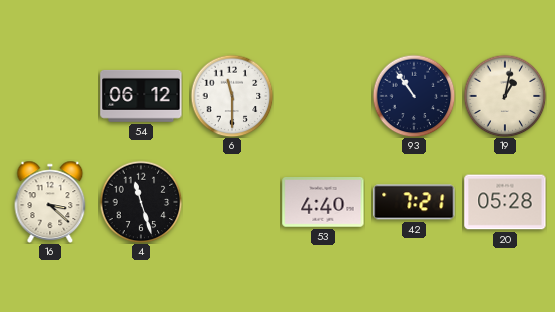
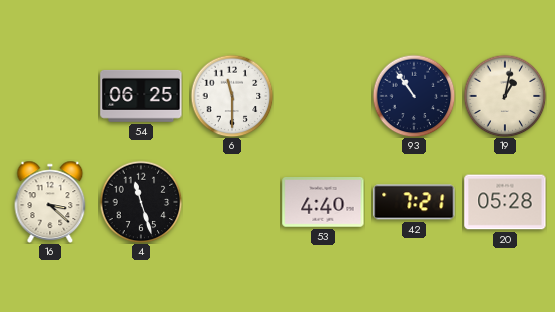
54: 06:12 -> 06:25
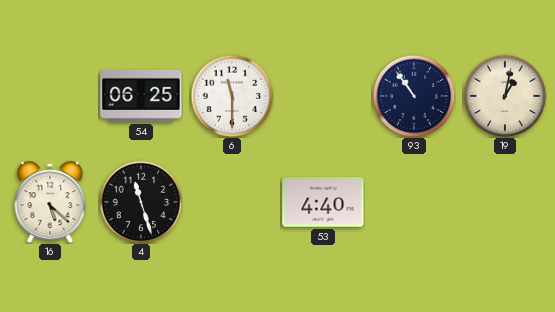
16: 3:22 -> 5:22
42: 7:21 -> none
20: 05:28 -> none
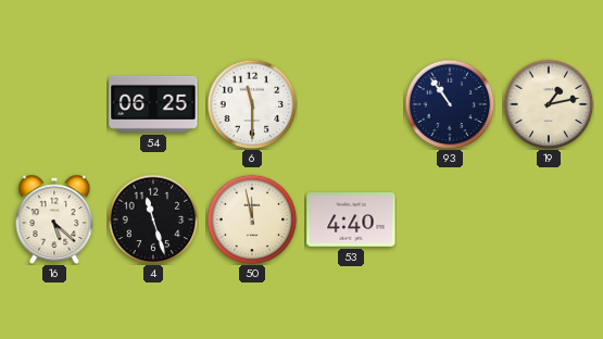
19: 1:02 -> 1:13
50: none -> 11:58
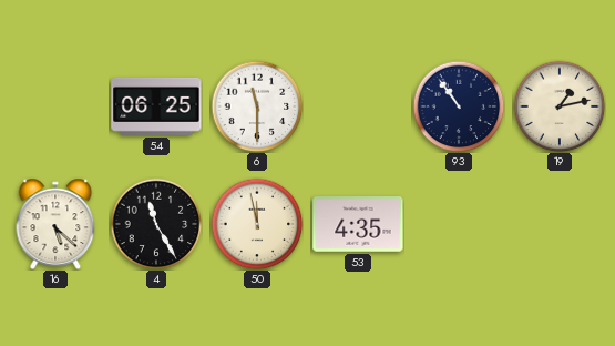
4: 11:27 -> 11:25
53: 4:40 -> 4:35
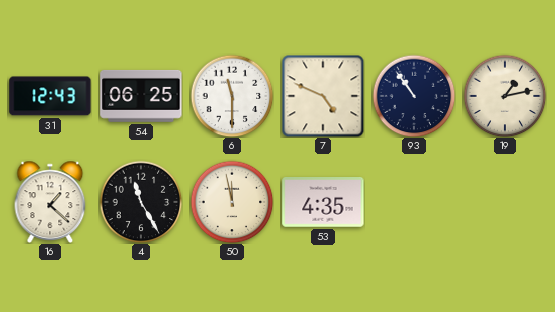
31: none -> 12:43
7: none -> 4:49
16: 5:22 -> 1:22
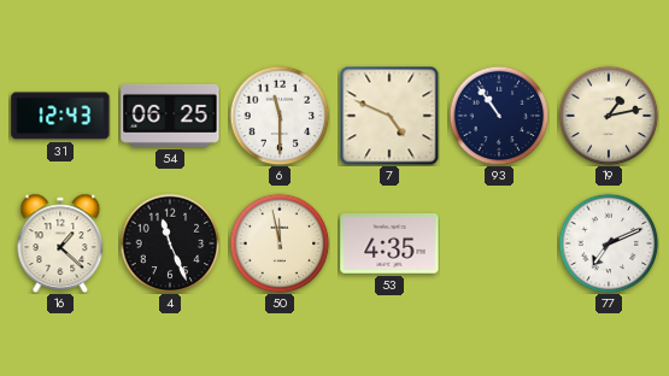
4: 11:25 -> 11:26
77: none -> 7:11
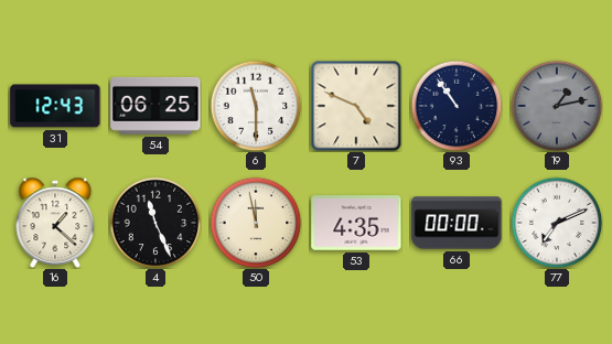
19 dial: cream -> grey
66: none -> 00:00
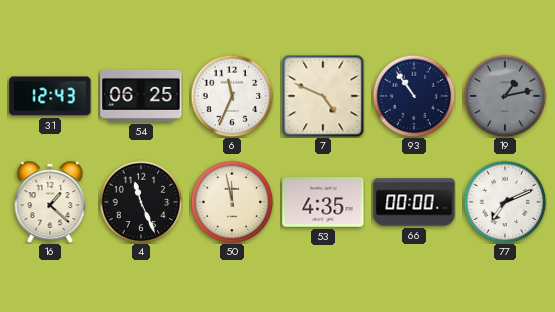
6: 11:30 -> 11:34
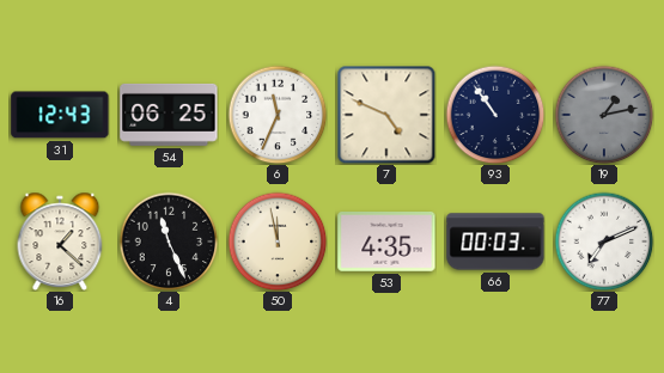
66: 00:00 -> 00:03
